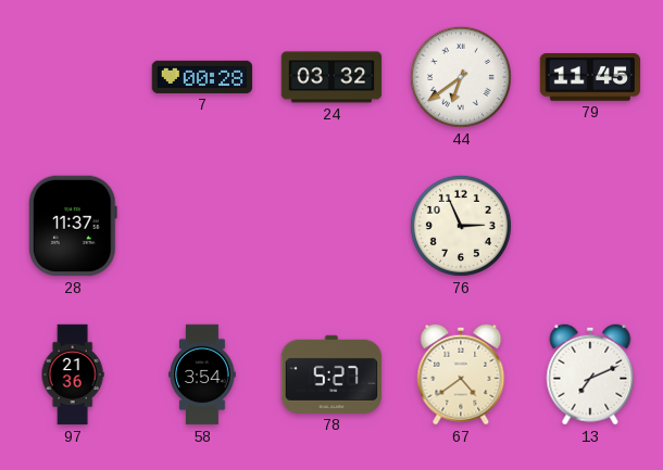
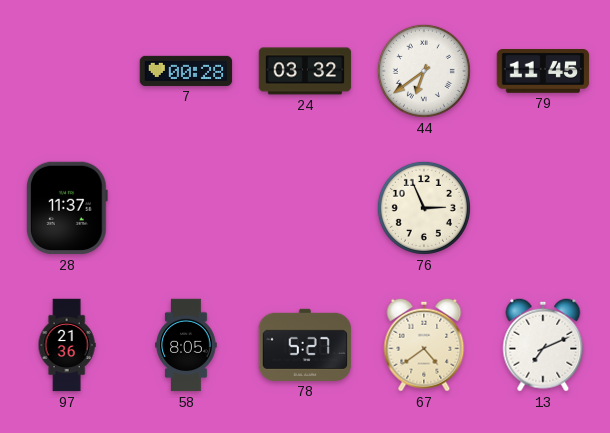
58: 3:54 -> 8:05
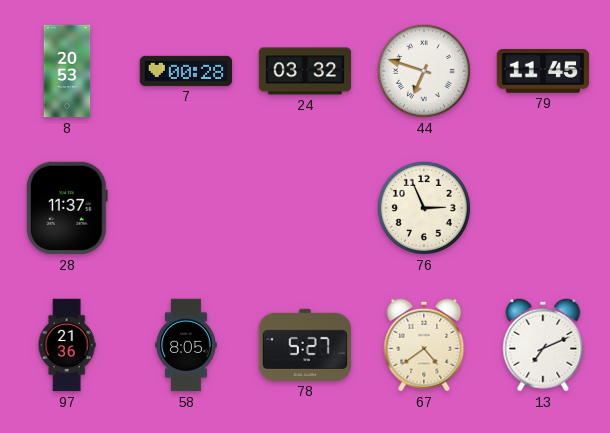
8: none -> 20:53
44: 6:39 -> 6:48
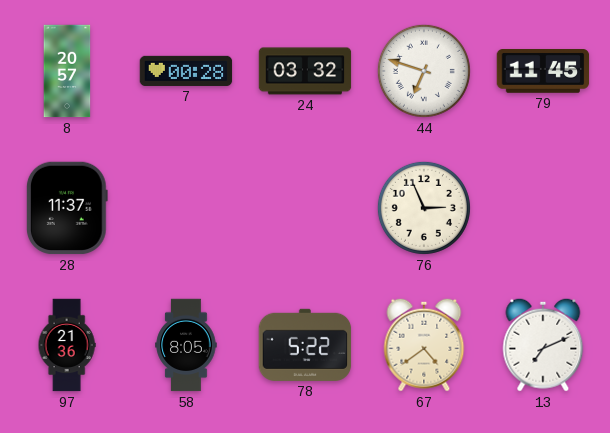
8: 20:53 -> 20:57
78: 5:27 -> 5:22
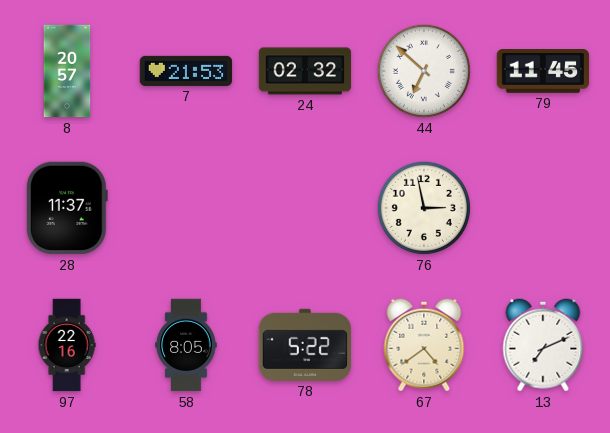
7: 00:28 -> 21:53
24: 03:32 -> 02:32
44: 6:48 -> 6:52
76: 2:56 -> 2:58
97: 21:36 -> 22:16
